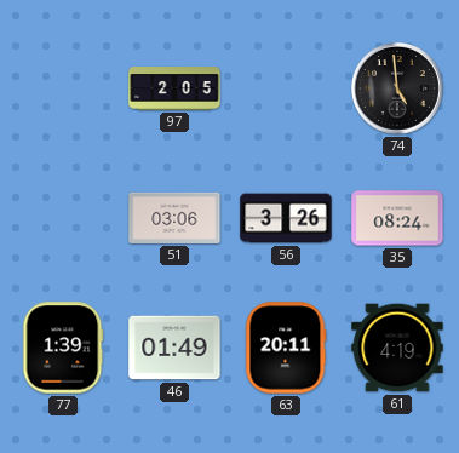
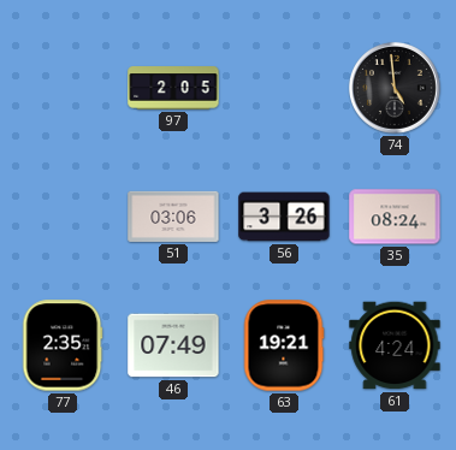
77: 1:39 -> 2:35
46: 01:49 -> 07:49
63: 20:11 -> 19:21
61: 4:19 -> 4:24
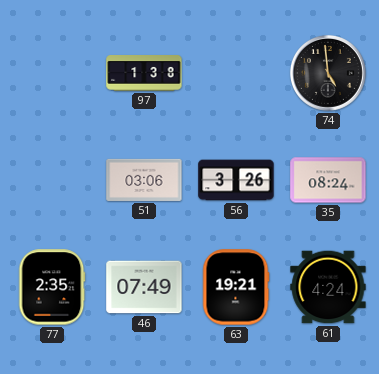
97: 2:05 -> 1:38
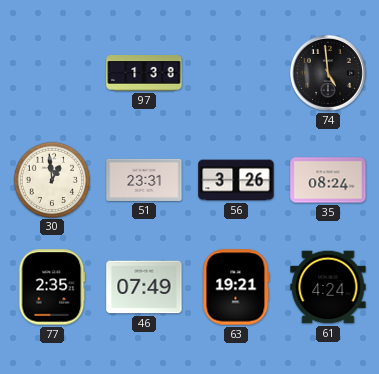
30: none -> 12:59
51: 03:06 -> 23:31
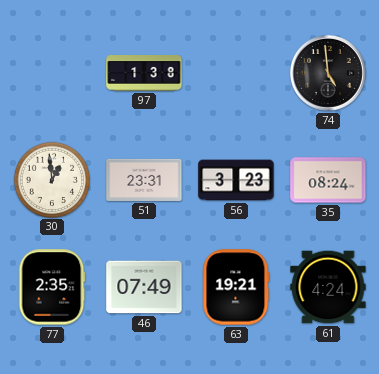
56: 3:26 -> 3:23
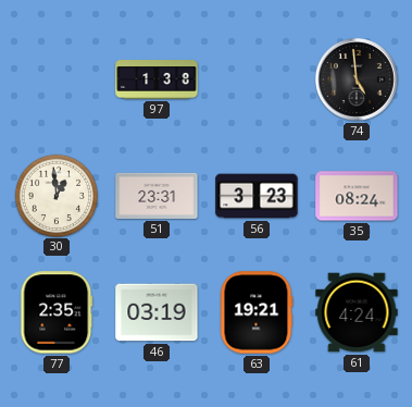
46: 07:49 -> 03:19
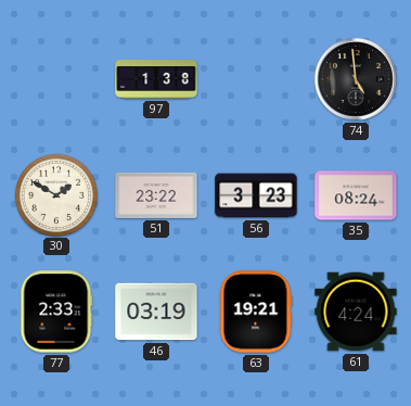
30: 12:59 -> 1:50
51: 23:31 -> 23:22
77: 2:35 -> 2:33
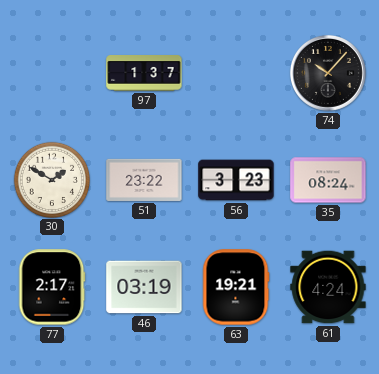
97: 1:38 -> 1:37
74: 4:59 -> 10:07
77: 2:33 -> 2:17
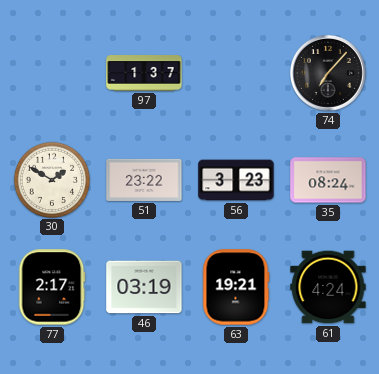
74: 10:07 -> 7:07
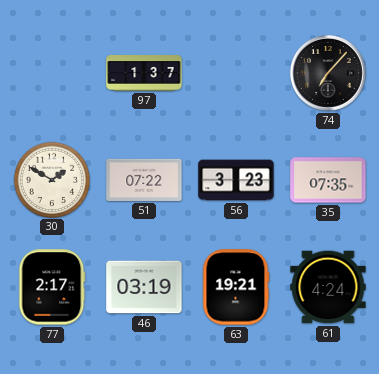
51: 23:22 -> 07:22
35: 08:24 -> 07:35
